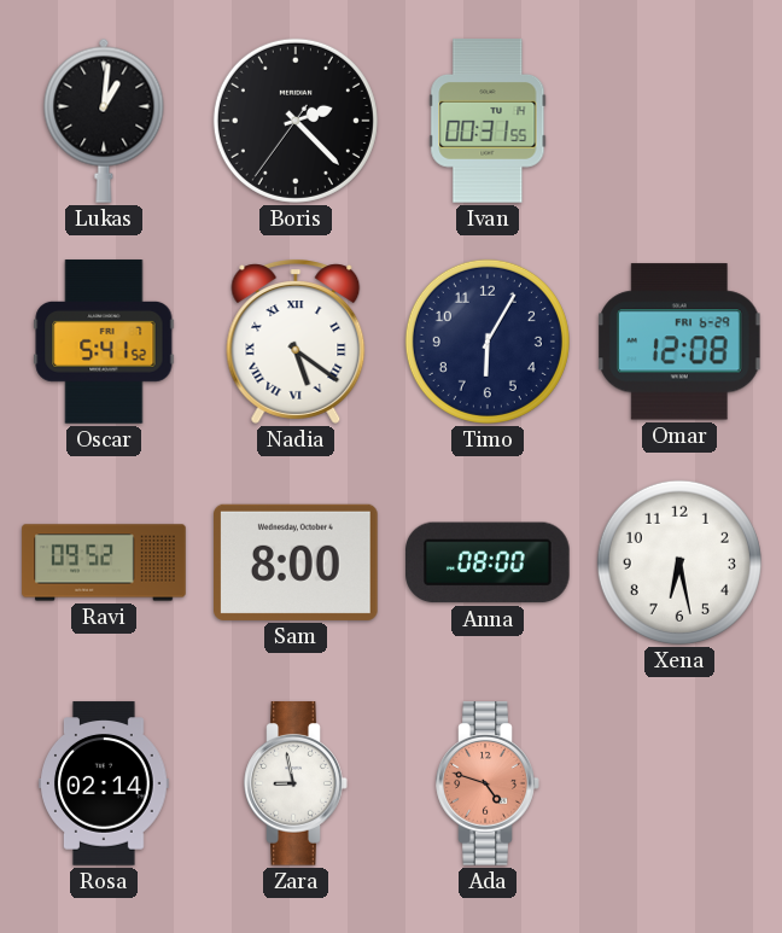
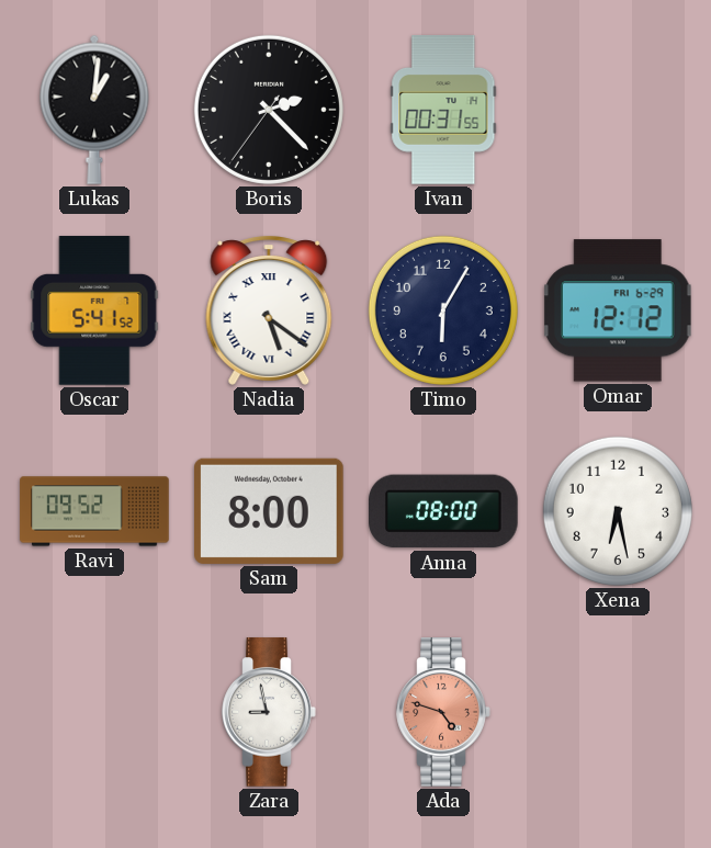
Omar: 12:08 -> 12:12
Rosa: 02:14 -> none
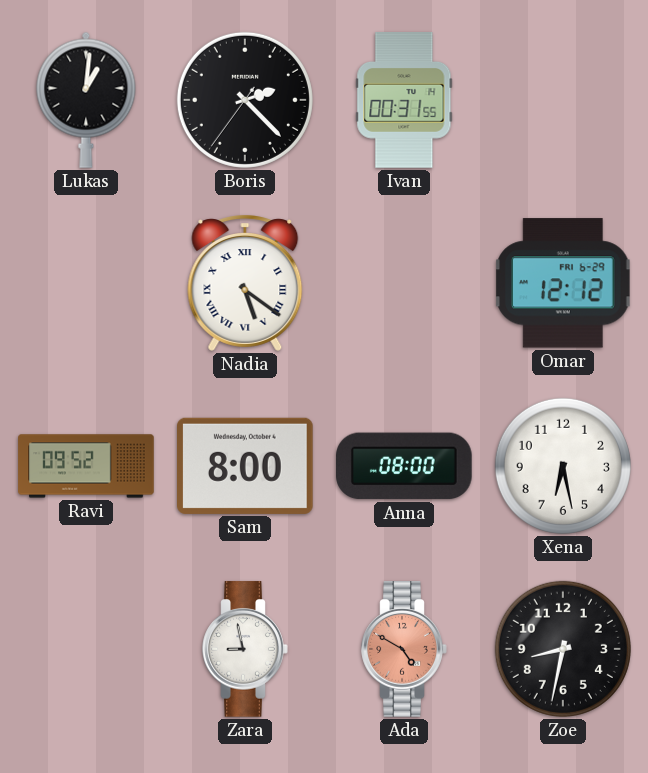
Oscar: 5:41 -> none
Timo: 6:05 -> none
Ada: 4:48 -> 4:50
Zoe: none -> 8:32
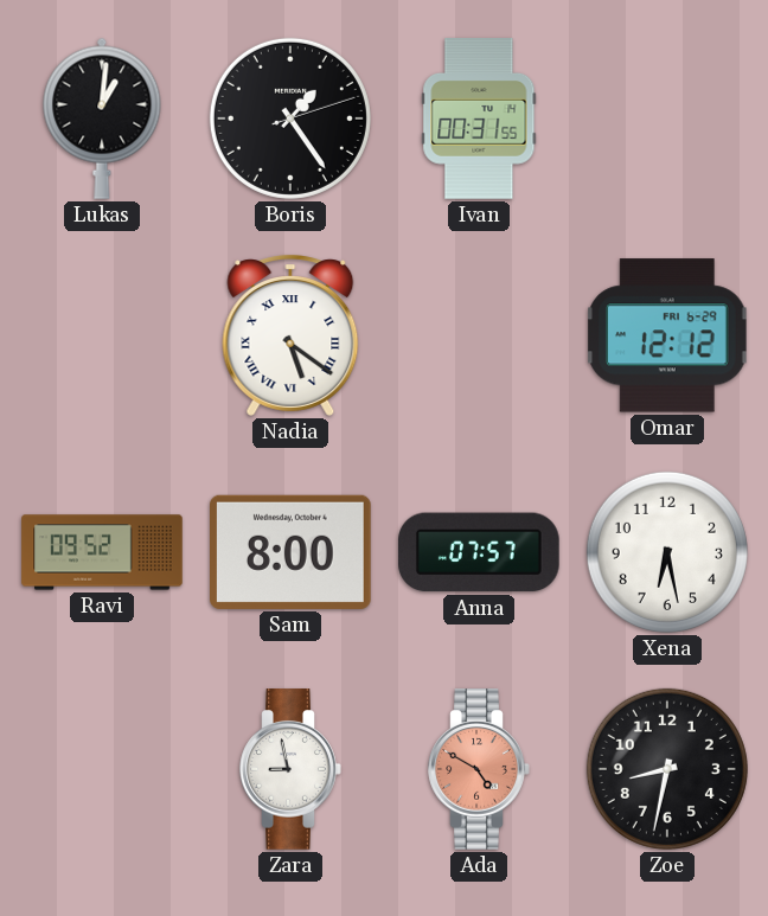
Boris: 2:22 -> 1:24
Anna: 08:00 -> 07:57
